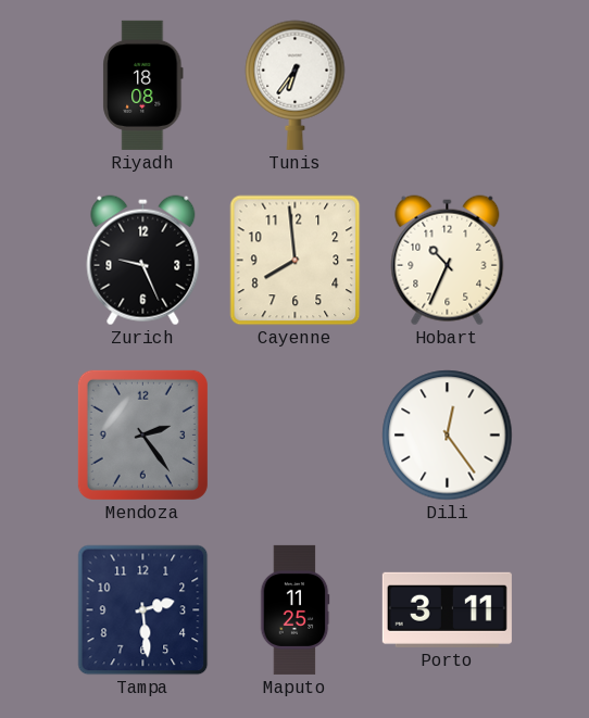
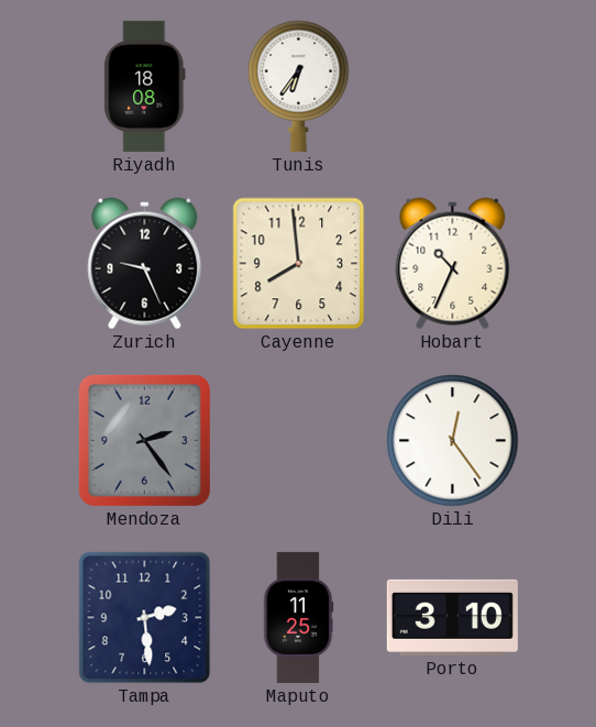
Porto: 3:11 -> 3:10
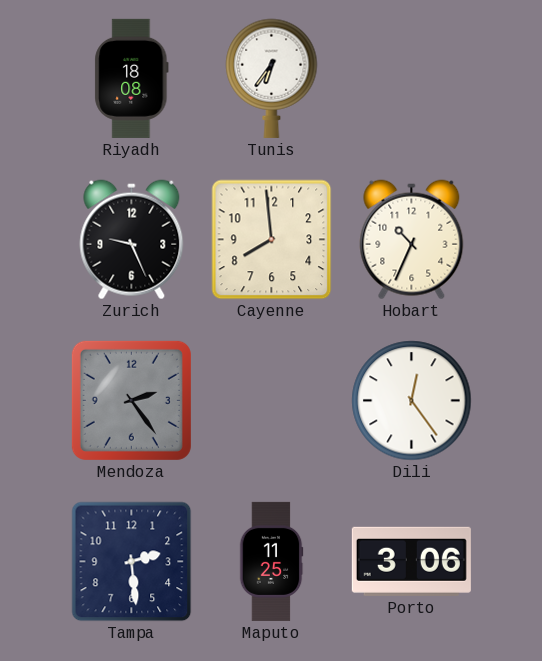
Porto: 3:10 -> 3:06
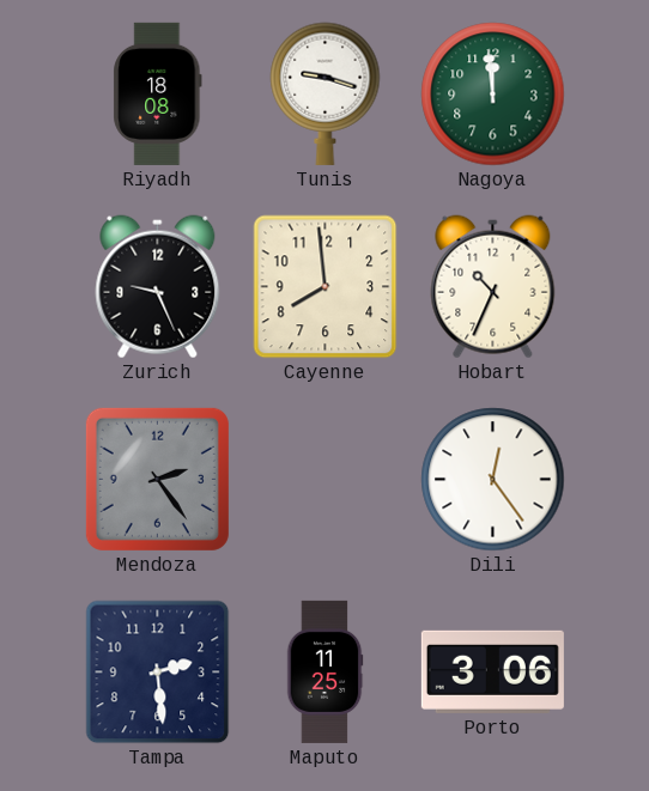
Tunis: 6:36 -> 9:18
Nagoya: none -> 11:59
